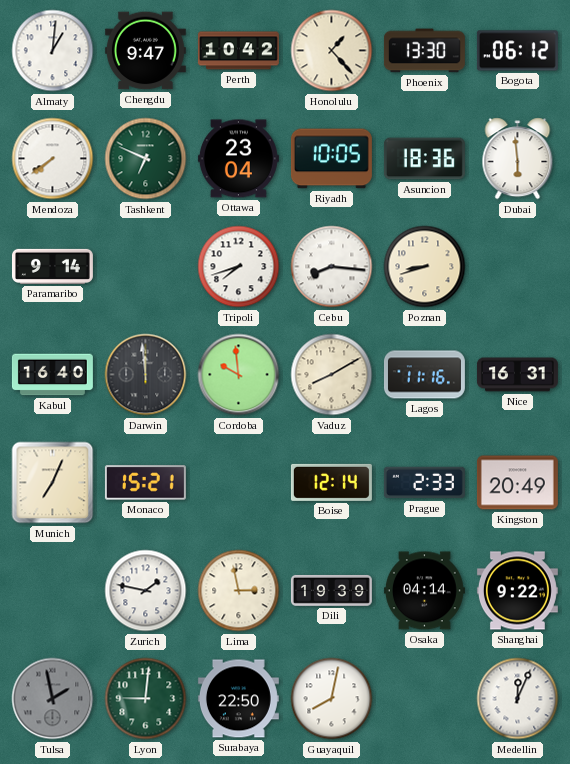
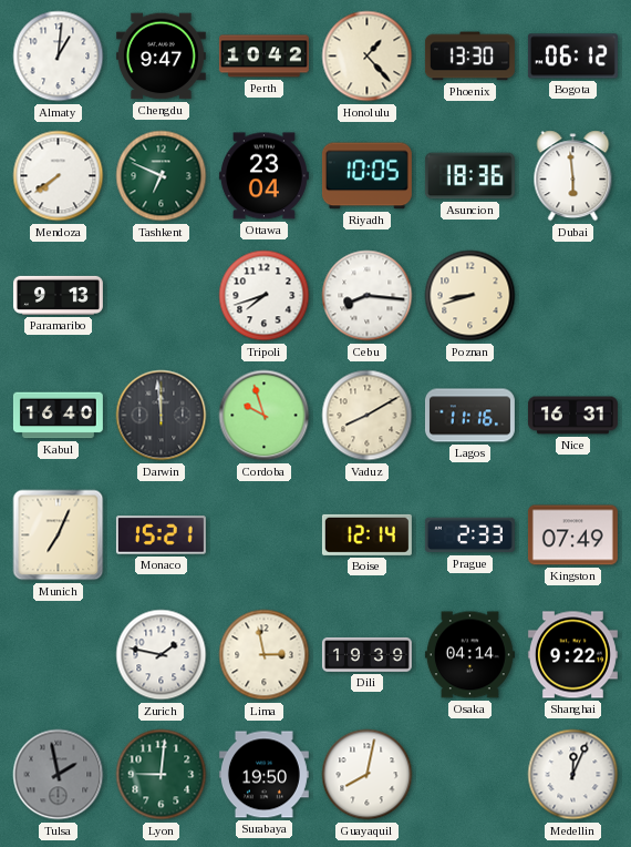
Paramaribo: 9:14 -> 9:13
Cordoba: 9:59 -> 9:57
Kingston: 20:49 -> 07:49
Surabaya: 22:50 -> 19:50
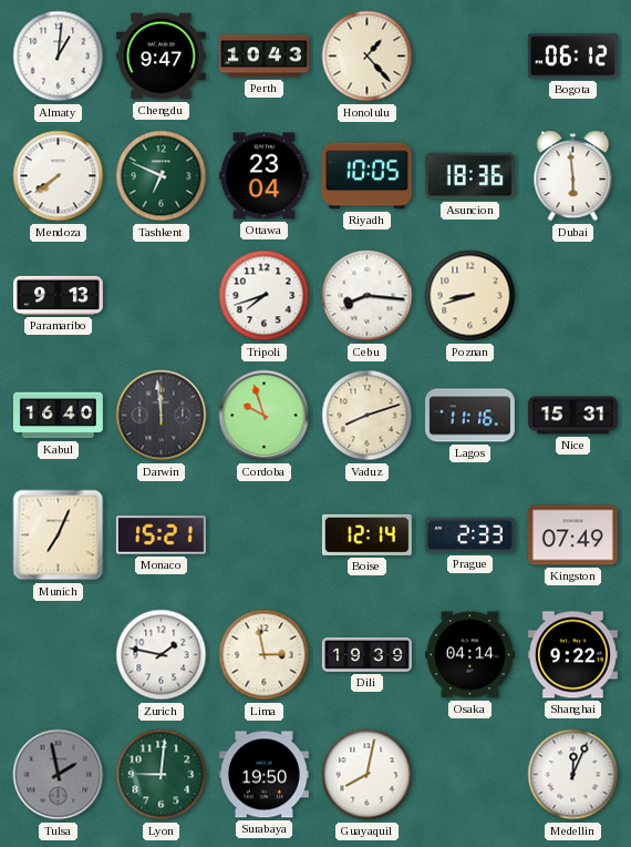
Perth: 10:42 -> 10:43
Phoenix: 13:30 -> none
Vaduz: 8:10 -> 8:12
Nice: 16:31 -> 15:31
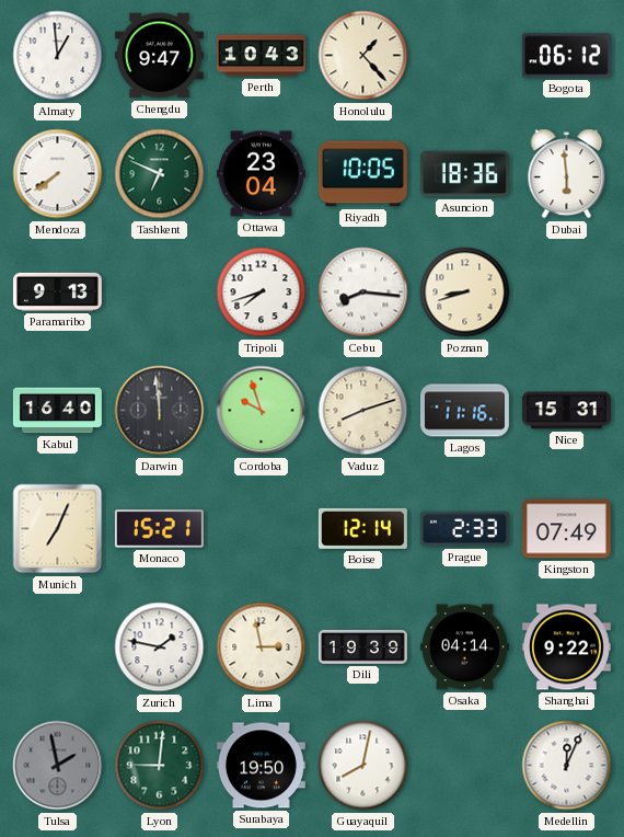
Almaty: 1:01 -> 12:59
